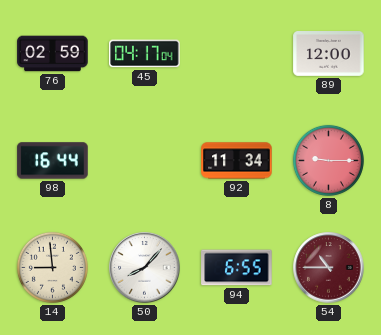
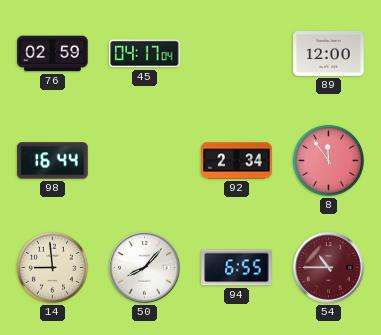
92: 11:34 -> 2:34
8: 9:15 -> 11:54
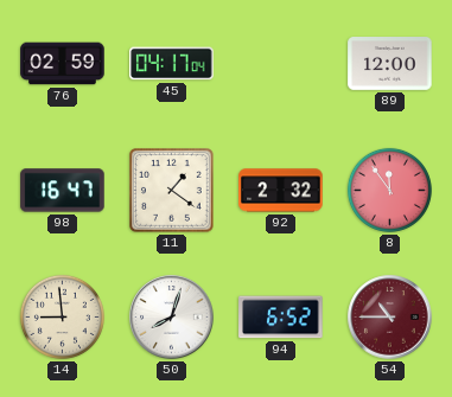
98: 16:44 -> 16:47
11: none -> 1:21
92: 2:34 -> 2:32
50: 8:07 -> 8:03
94: 6:55 -> 6:52
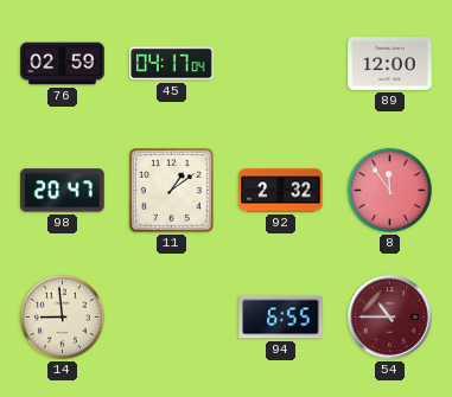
98: 16:47 -> 20:47
11: 1:21 -> 1:09
50: 8:03 -> none
94: 6:52 -> 6:55
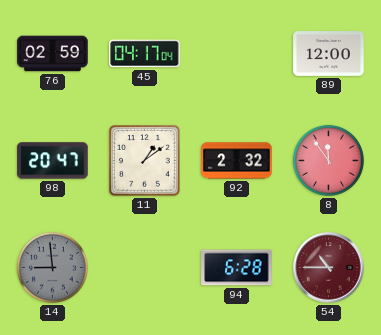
14 dial: cream -> grey
94: 6:55 -> 6:28
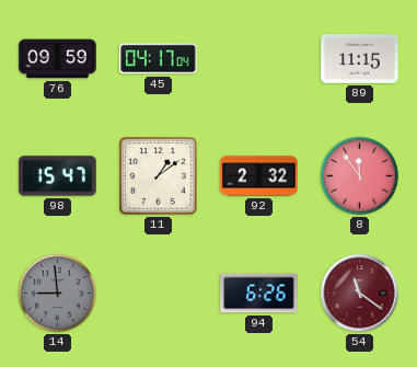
76: 02:59 -> 09:59
89: 12:00 -> 11:15
98: 20:47 -> 15:47
94: 6:28 -> 6:26
54: 10:45 -> 11:21
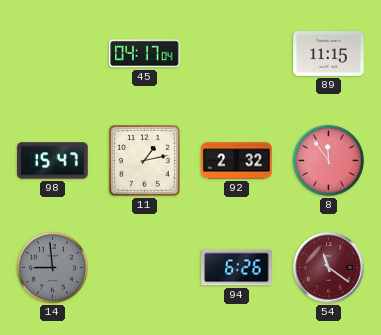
76: 09:59 -> none
11: 1:09 -> 1:13
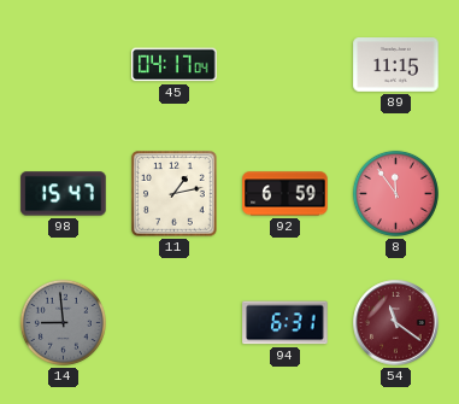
92: 2:32 -> 6:59
94: 6:26 -> 6:31
